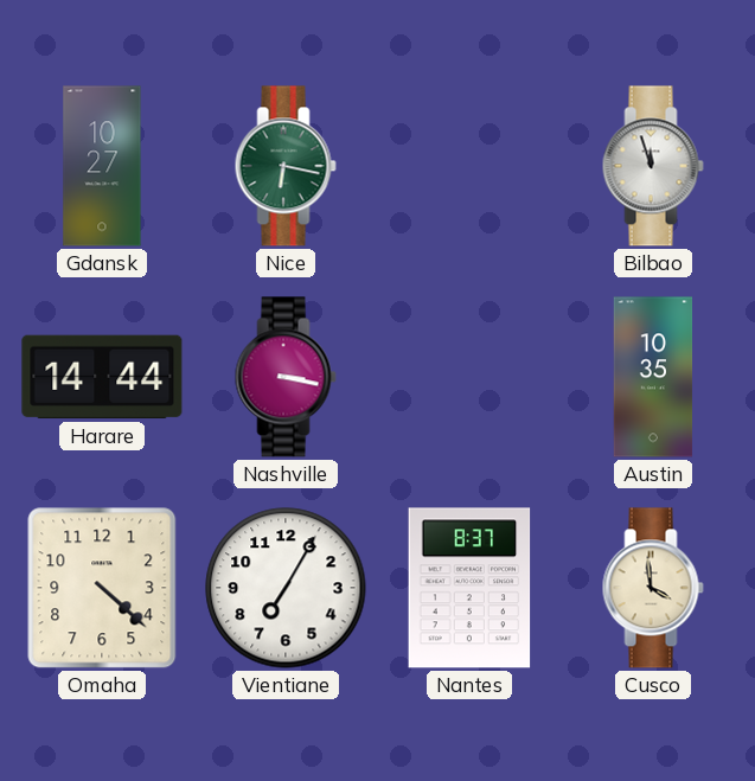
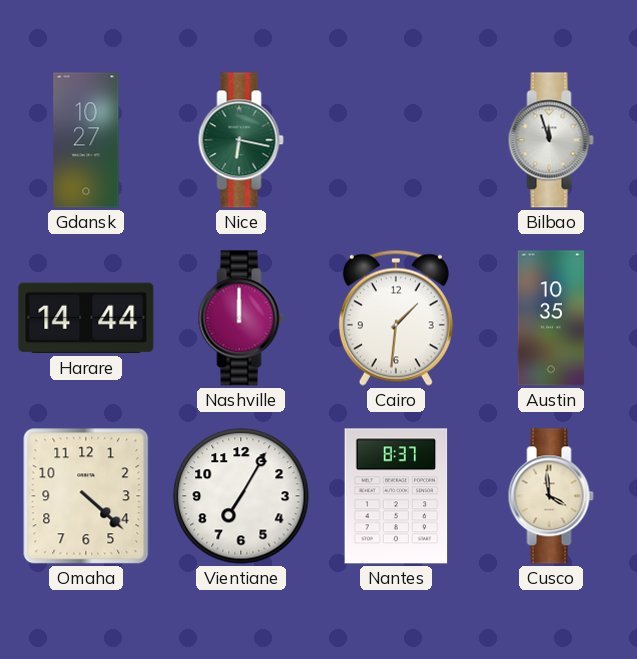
Nashville: 3:17 -> 12:00
Cairo: none -> 1:31
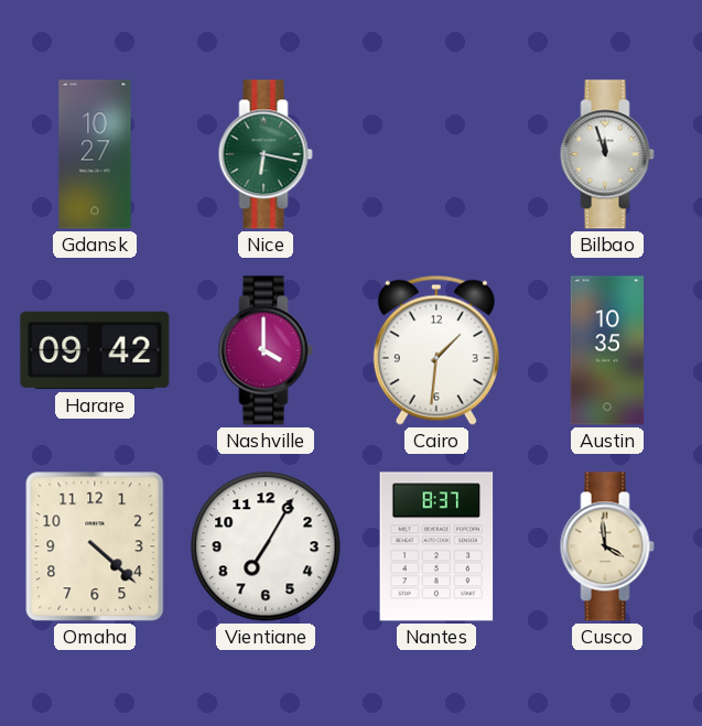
Harare: 14:44 -> 09:42
Nashville: 12:00 -> 4:00
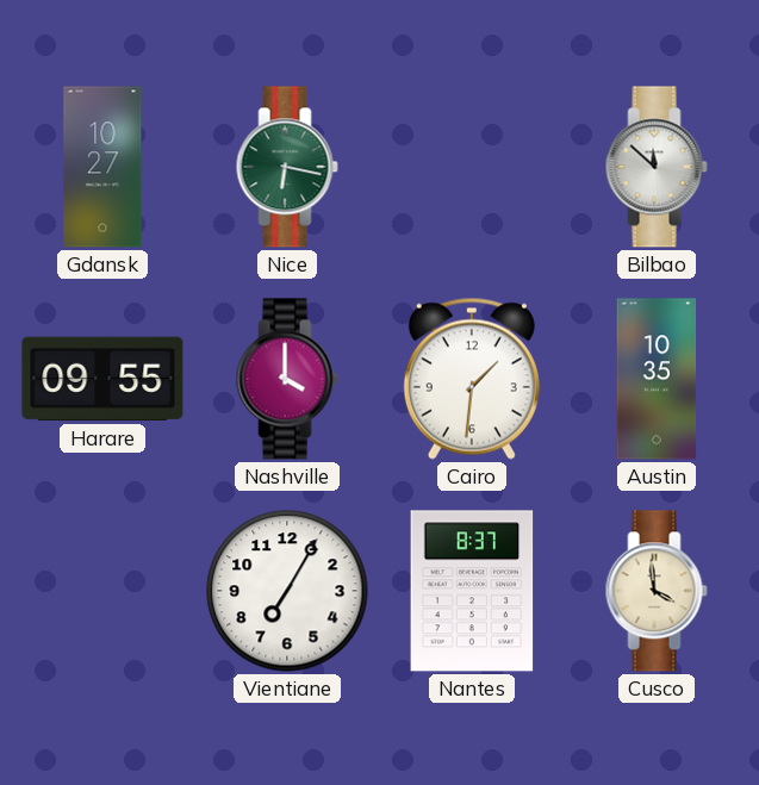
Bilbao: 11:57 -> 11:52
Harare: 09:42 -> 09:55
Omaha: 4:22 -> none
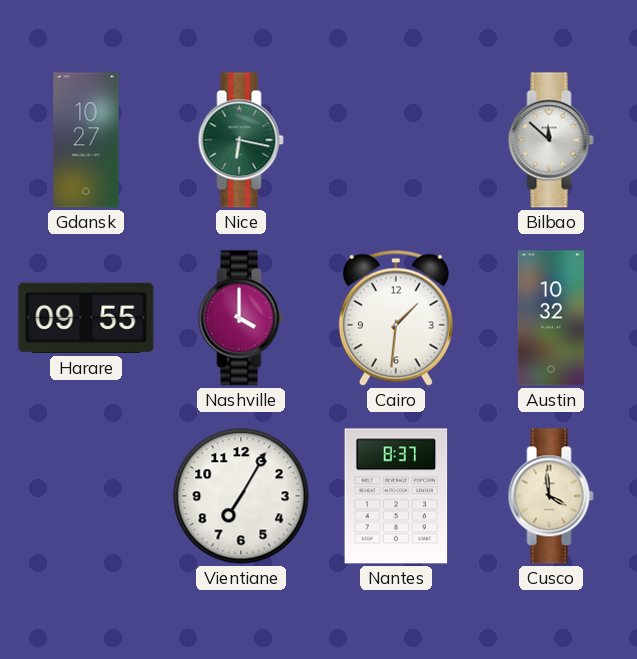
Austin: 10:35 -> 10:32
